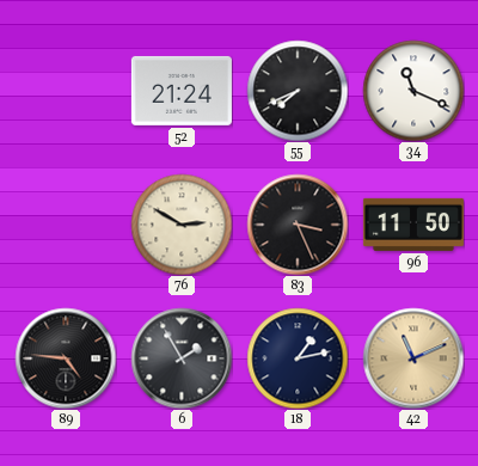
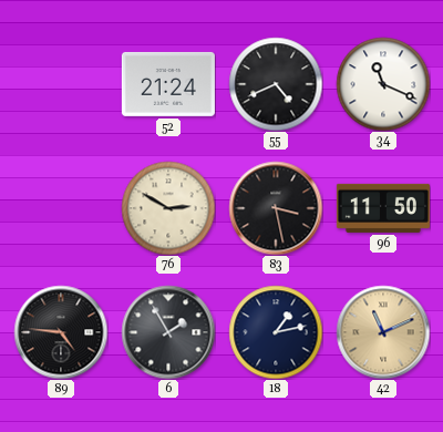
55: 7:41 -> 4:41
83: 3:26 -> 3:28
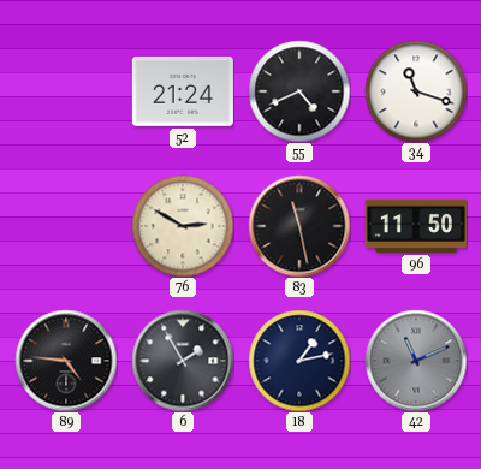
34: 11:19 -> 11:18
83: 3:28 -> 11:28
42 dial: champagne -> grey
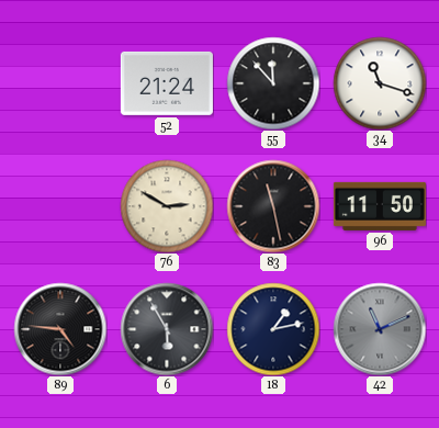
55: 4:41 -> 11:53
6: 1:55 -> 5:55
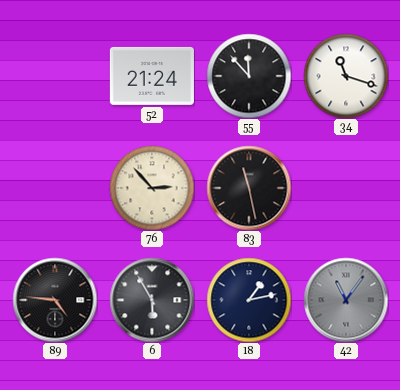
76: 2:50 -> 2:53
96: 11:50 -> none
42: 11:11 -> 11:06
